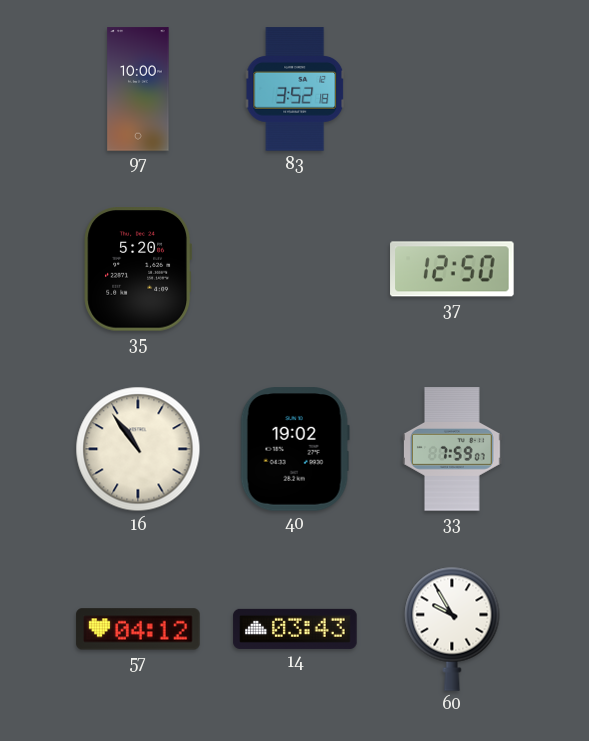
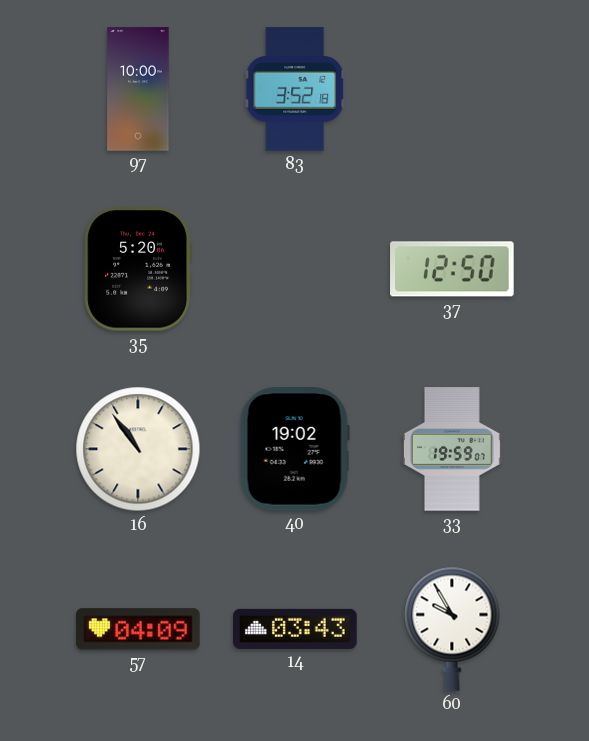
33: 7:59 -> 19:59
57: 04:12 -> 04:09
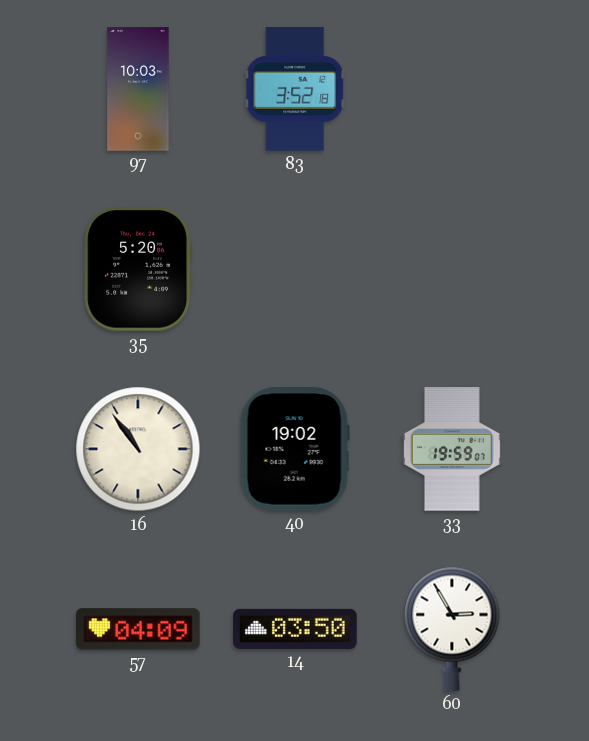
97: 10:00 -> 10:03
37: 12:50 -> none
14: 03:43 -> 03:50
60: 9:55 -> 2:55
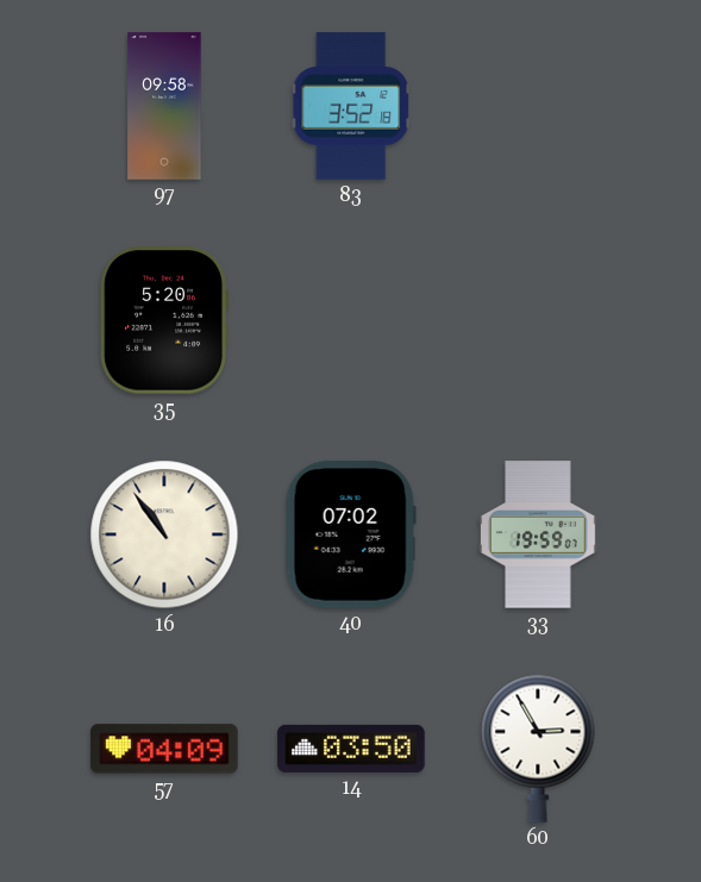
97: 10:03 -> 09:58
40: 19:02 -> 07:02
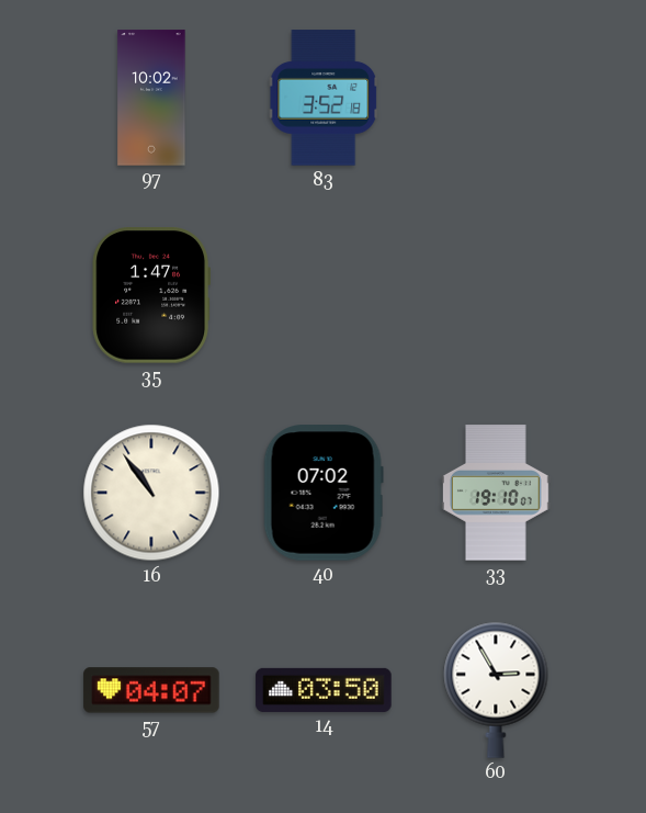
97: 09:58 -> 10:02
35: 5:20 -> 1:47
33: 19:59 -> 19:10
57: 04:09 -> 04:07
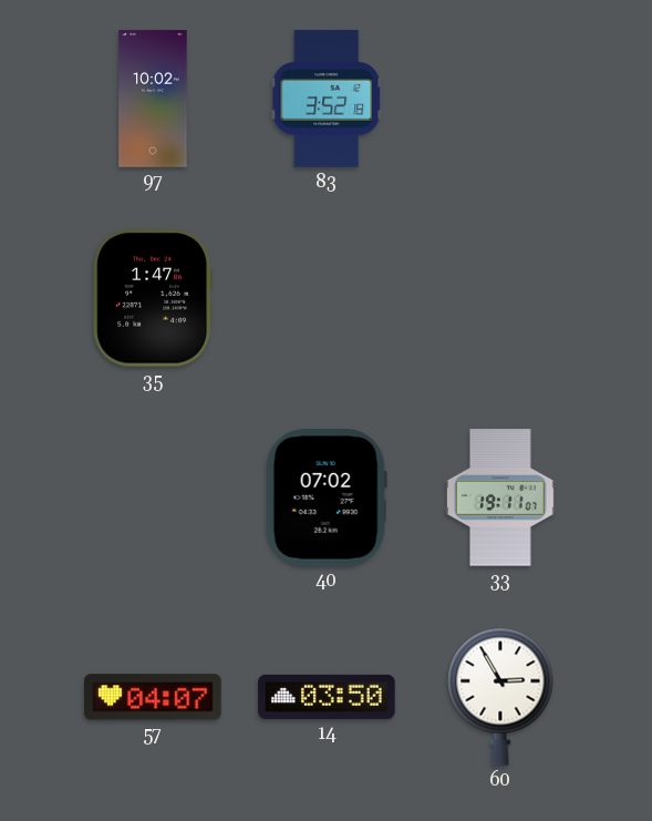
16: 10:54 -> none
33: 19:10 -> 19:11
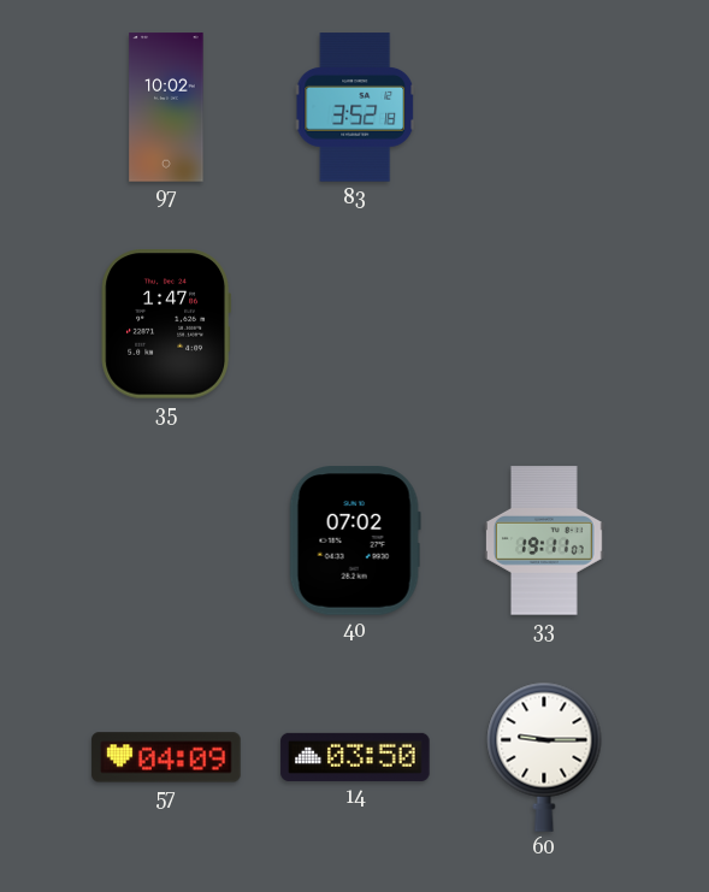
57: 04:07 -> 04:09
60: 2:55 -> 9:15
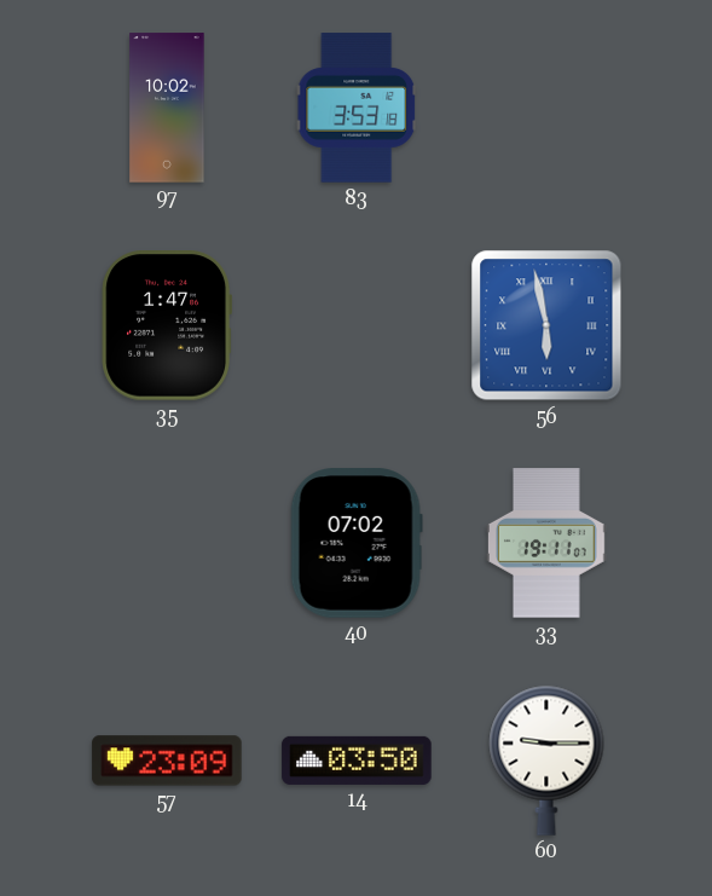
83: 3:52 -> 3:53
56: none -> 5:58
57: 04:09 -> 23:09
